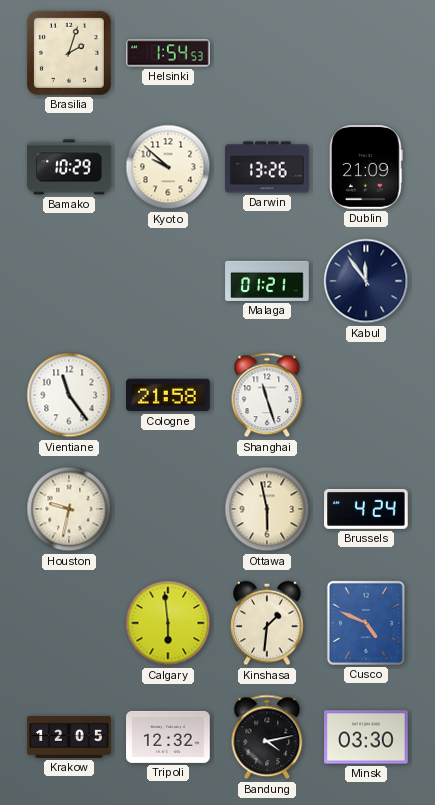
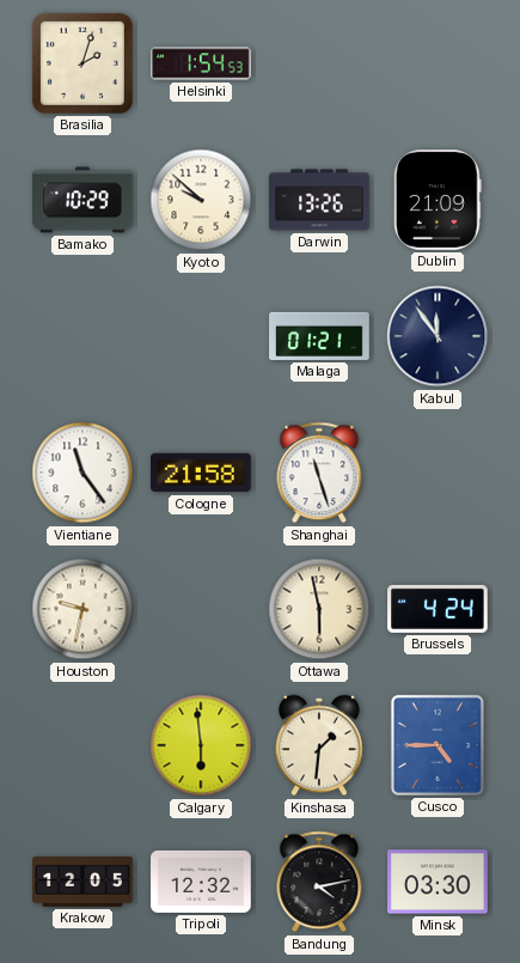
Cusco: 4:49 -> 4:45
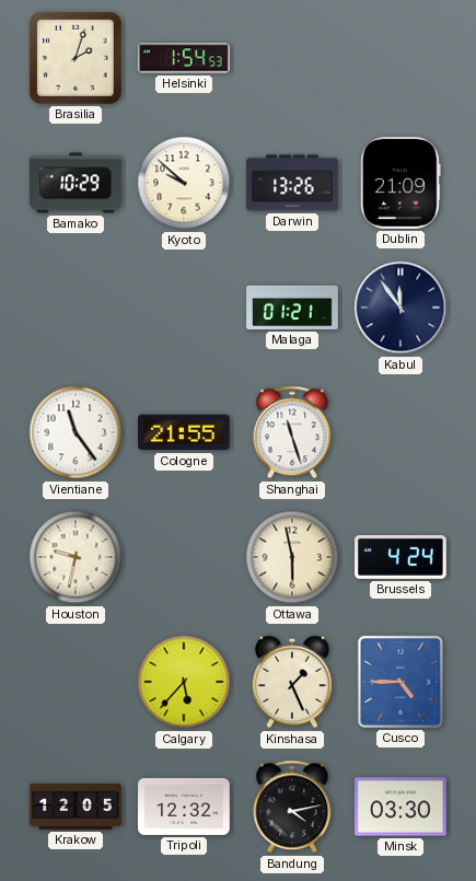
Cologne: 21:58 -> 21:55
Calgary: 5:59 -> 5:37
Kinshasa: 1:31 -> 1:26
